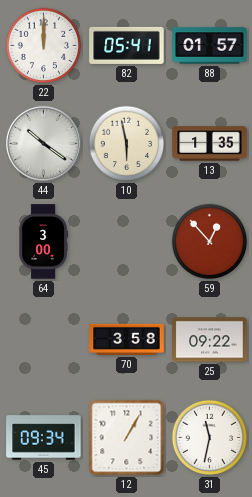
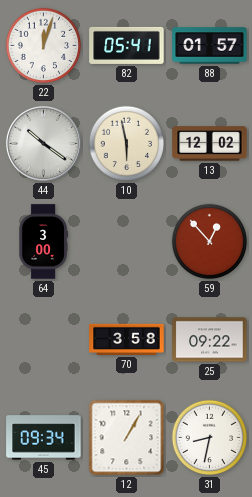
22: 12:00 -> 12:03
13: 1:35 -> 12:02
31: 11:32 -> 8:32
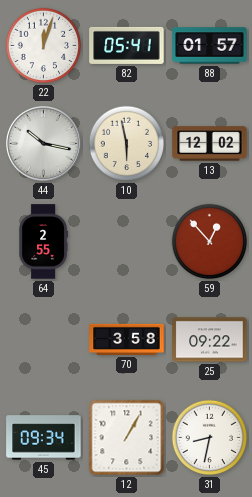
44: 10:21 -> 10:17
64: 3:00 -> 2:55
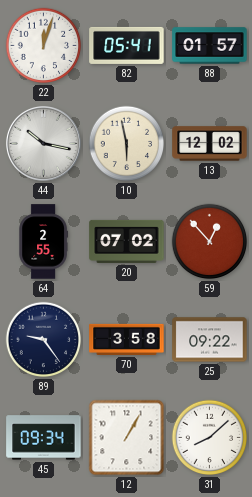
20: none -> 07:02
89: none -> 9:24
31: 8:32 -> 8:08
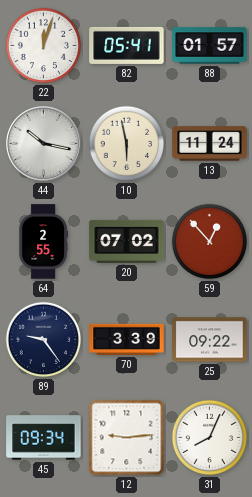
13: 12:02 -> 11:24
70: 3:58 -> 3:39
12: 1:05 -> 9:14
31: 8:08 -> 8:04
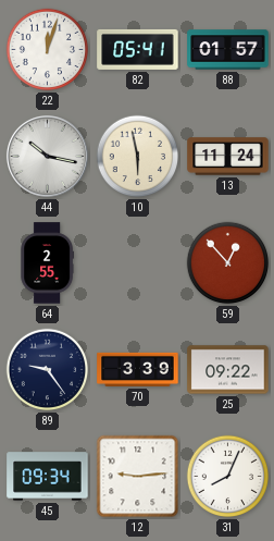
20: 07:02 -> none
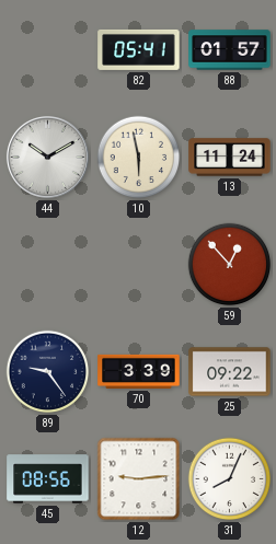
22: 12:03 -> none
44: 10:17 -> 10:10
64: 2:55 -> none
45: 09:34 -> 08:56
